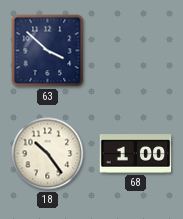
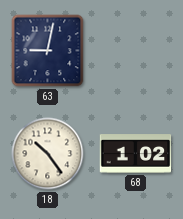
63: 3:52 -> 9:02
68: 1:00 -> 1:02
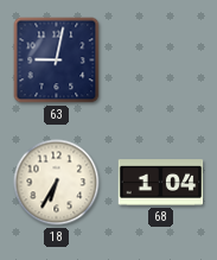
18: 10:24 -> 6:35
68: 1:02 -> 1:04
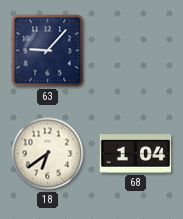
63: 9:02 -> 9:07
18: 6:35 -> 6:39
